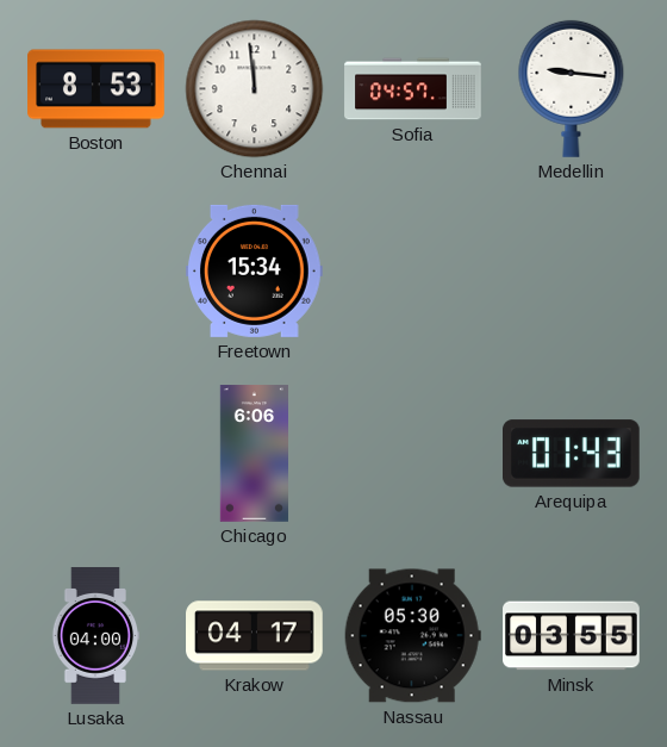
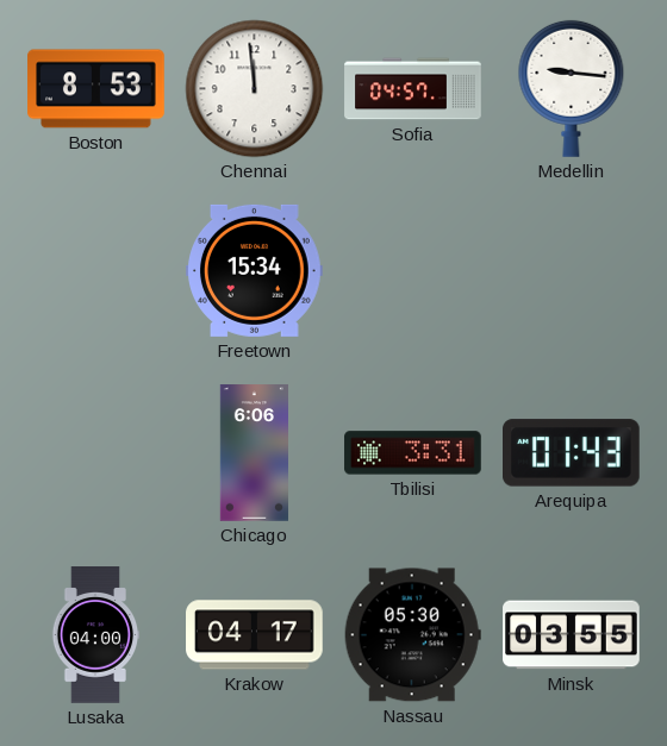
Tbilisi: none -> 3:31
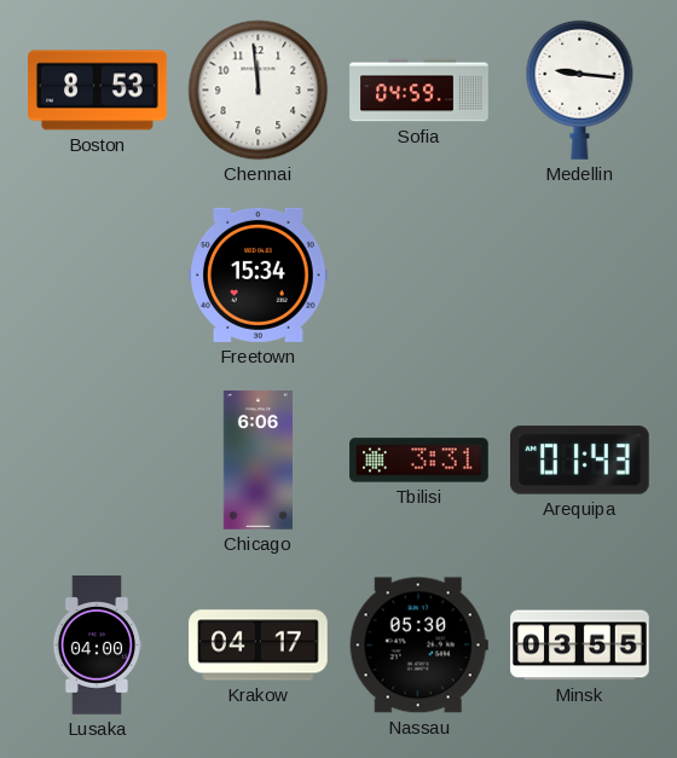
Sofia: 04:57 -> 04:59
